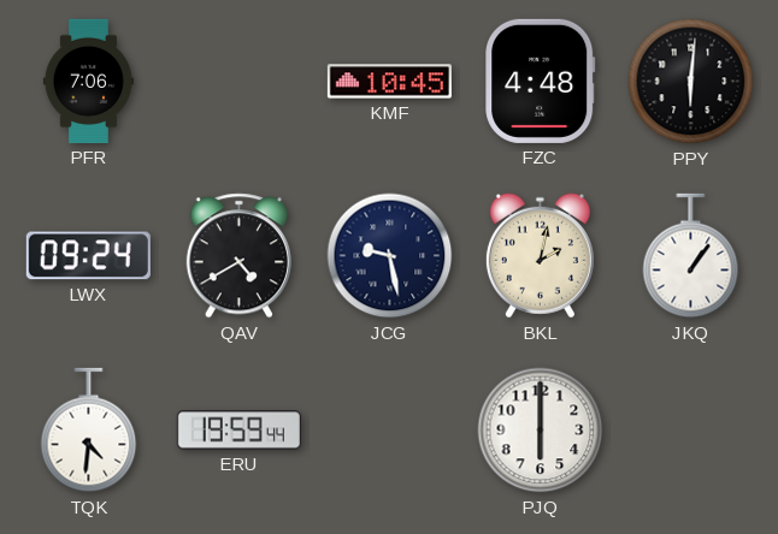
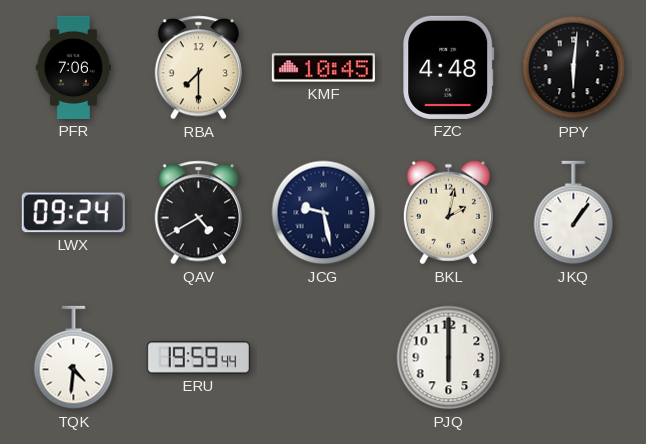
RBA: none -> 7:30
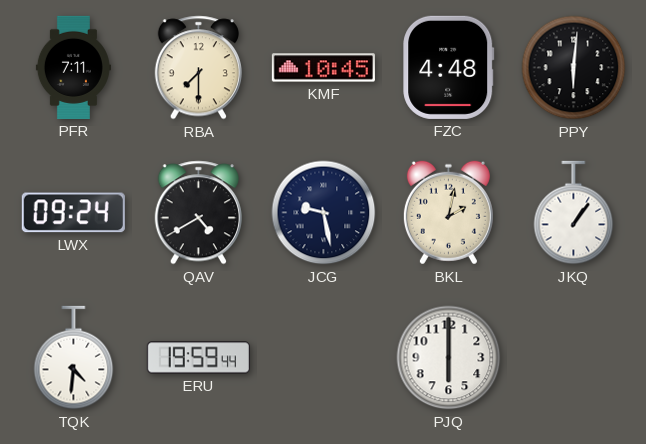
PFR: 7:06 -> 7:11
